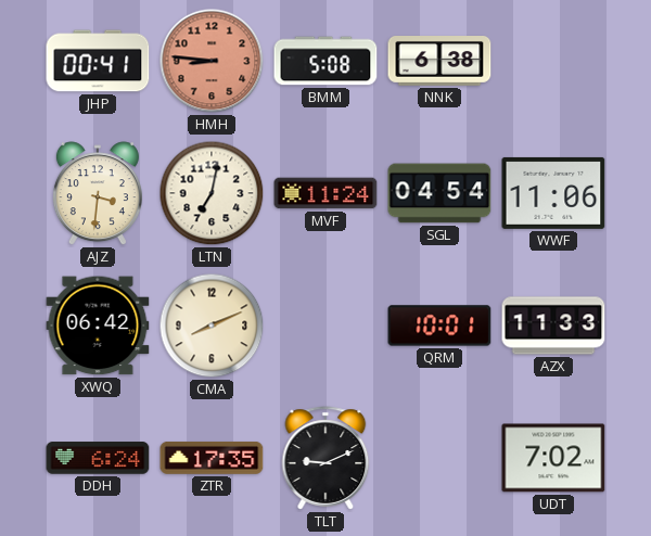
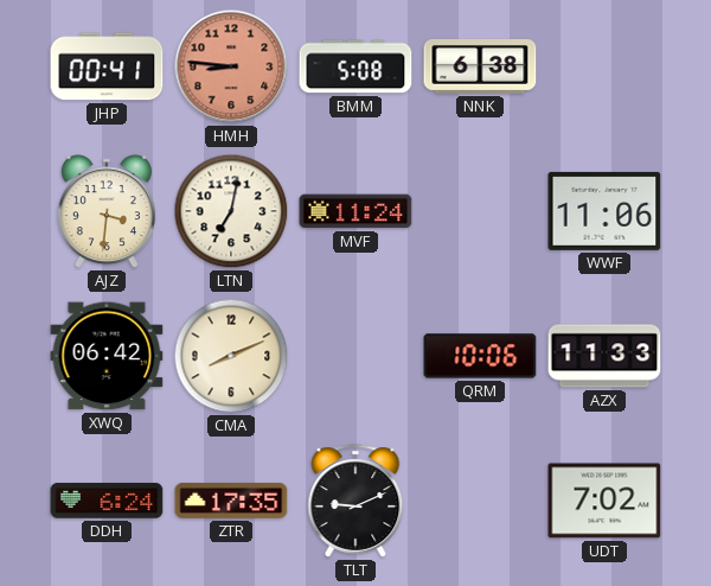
SGL: 04:54 -> none
QRM: 10:01 -> 10:06
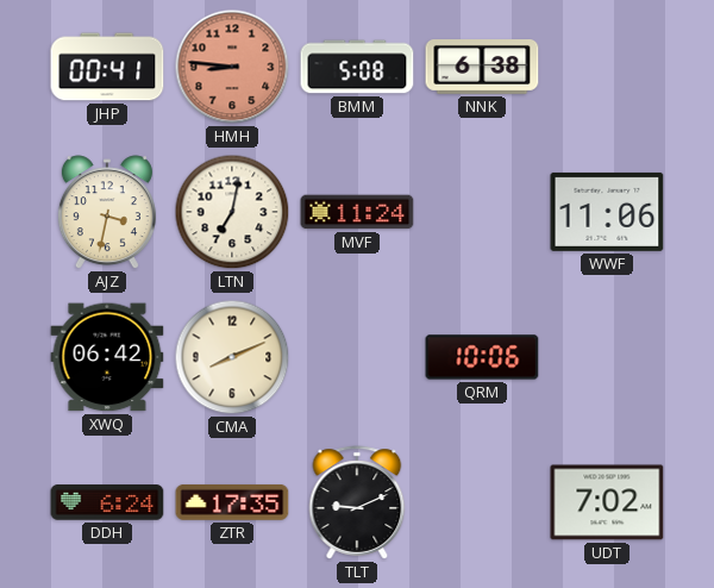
AJZ: 3:31 -> 3:32
AZX: 11:33 -> none
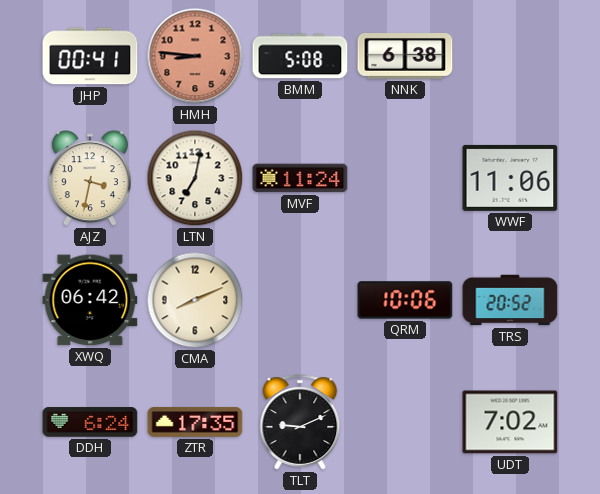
TRS: none -> 20:52
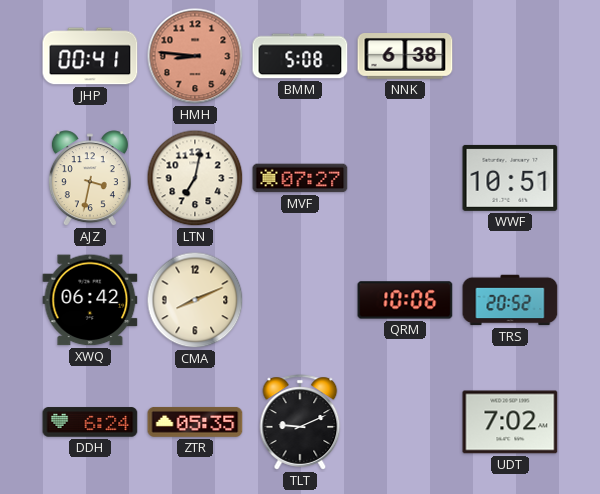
MVF: 11:24 -> 07:27
WWF: 11:06 -> 10:51
ZTR: 17:35 -> 05:35
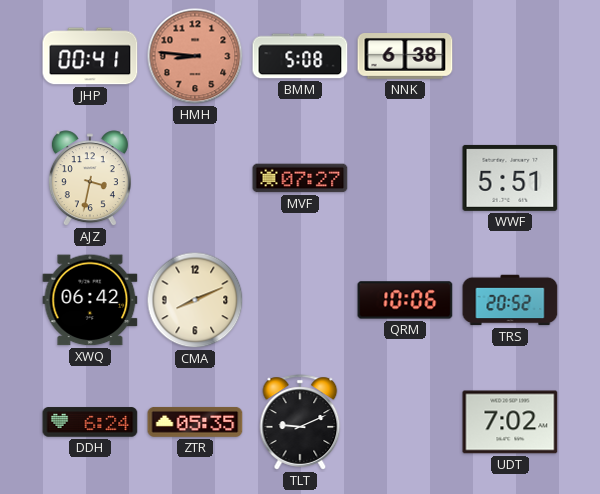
LTN: 7:02 -> none
WWF: 10:51 -> 5:51
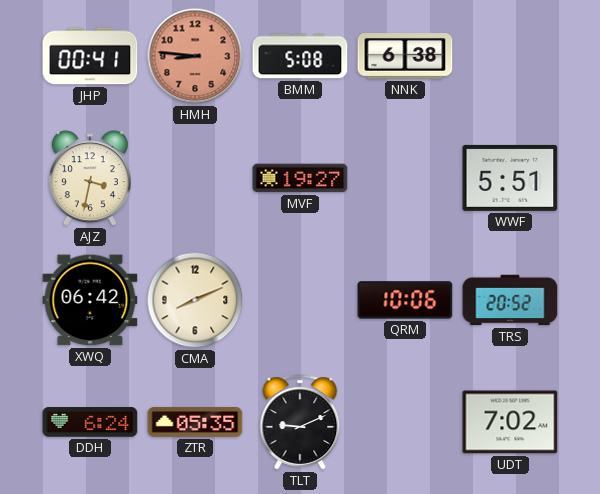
MVF: 07:27 -> 19:27
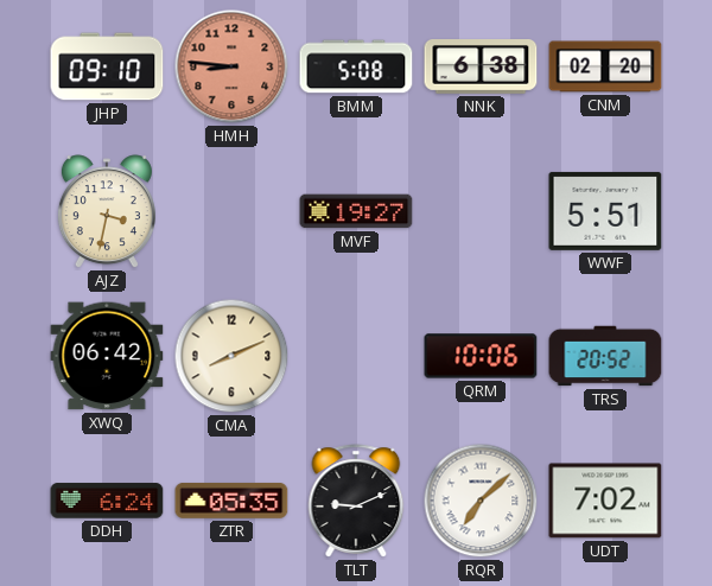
JHP: 00:41 -> 09:10
CNM: none -> 02:20
RQR: none -> 7:08
